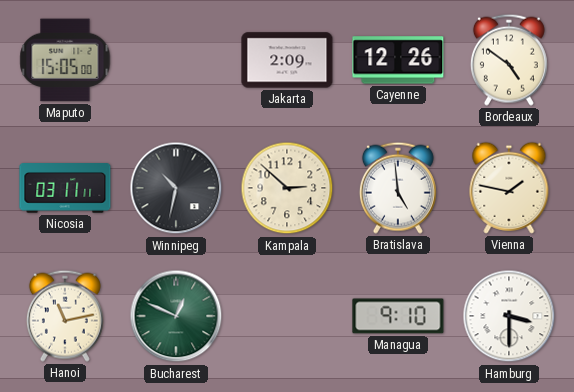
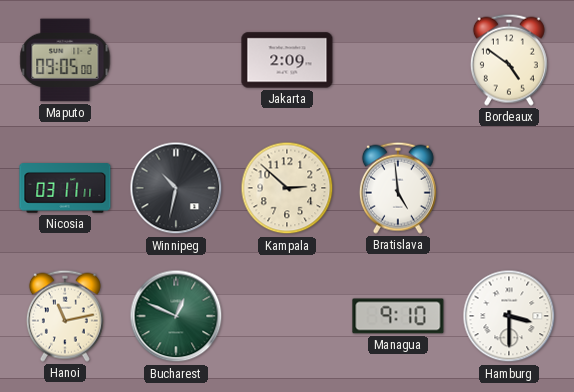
Maputo: 15:05 -> 09:05
Cayenne: 12:26 -> none
Vienna: 1:47 -> none
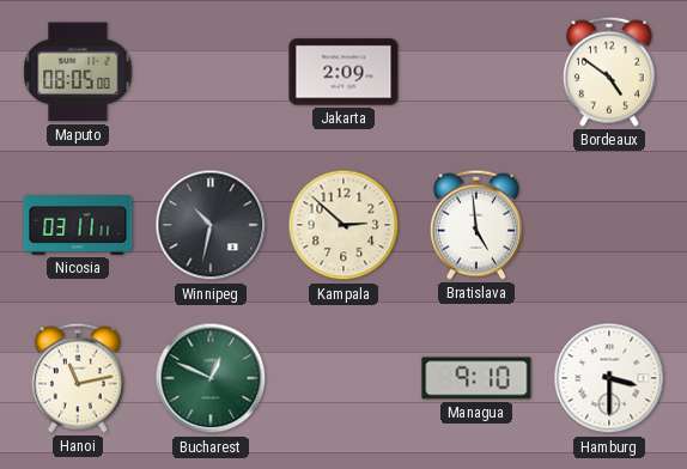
Maputo: 09:05 -> 08:05
